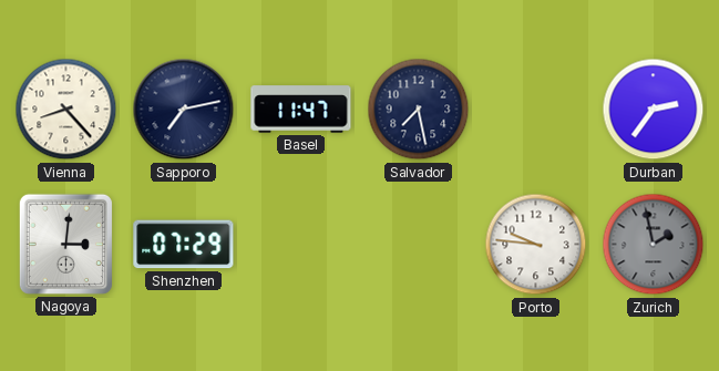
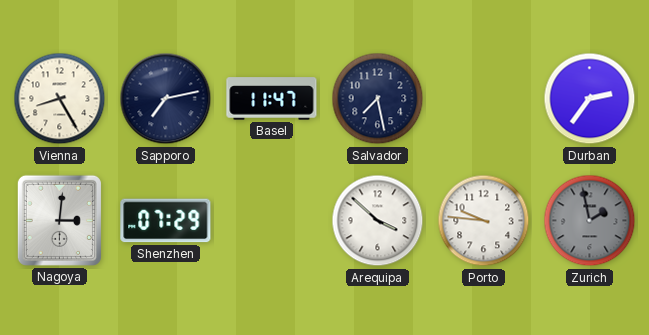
Vienna: 8:23 -> 8:25
Arequipa: none -> 3:52
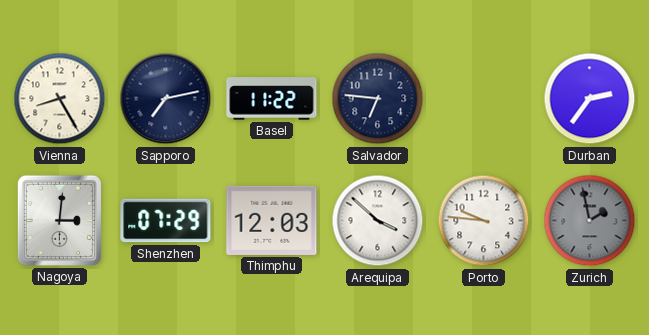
Basel: 11:47 -> 11:22
Salvador: 7:28 -> 6:46
Thimphu: none -> 12:03
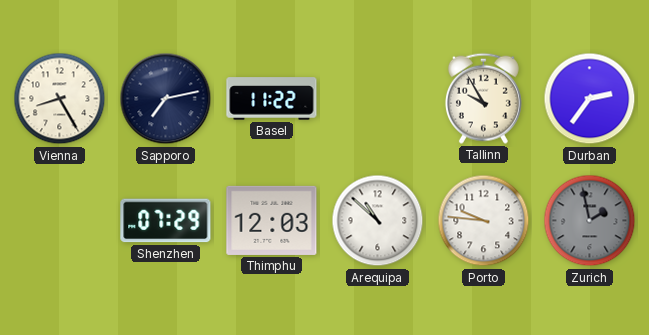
Salvador: 6:46 -> none
Tallinn: none -> 9:55
Nagoya: 3:01 -> none
Arequipa: 3:52 -> 10:52
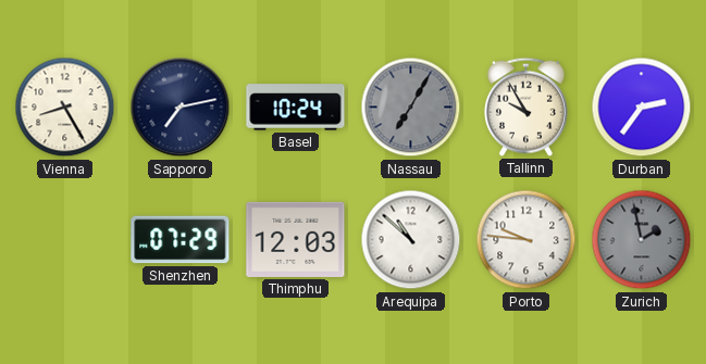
Basel: 11:22 -> 10:24
Nassau: none -> 7:05
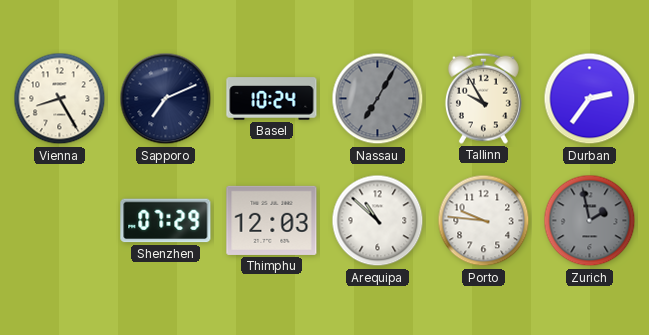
Sapporo: 7:13 -> 7:11
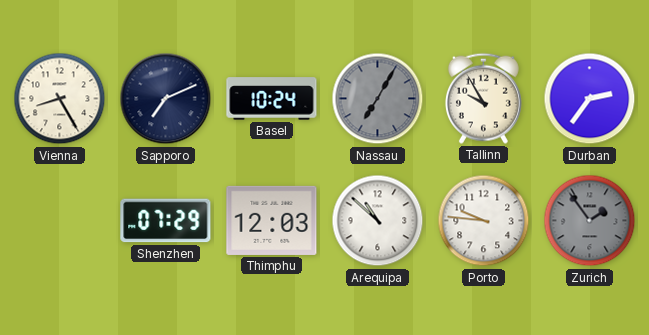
Zurich: 1:58 -> 1:54
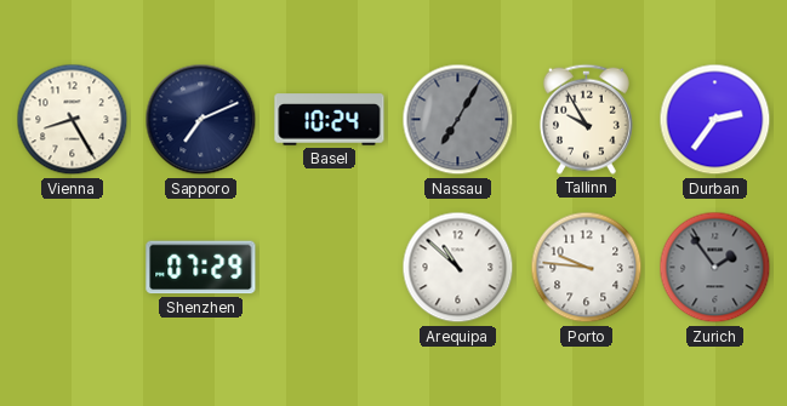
Thimphu: 12:03 -> none
